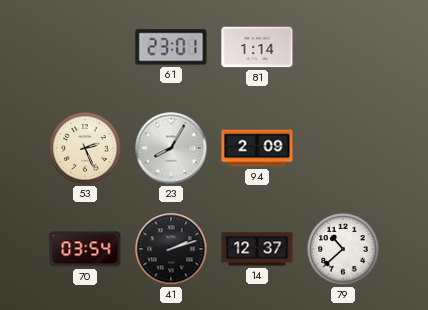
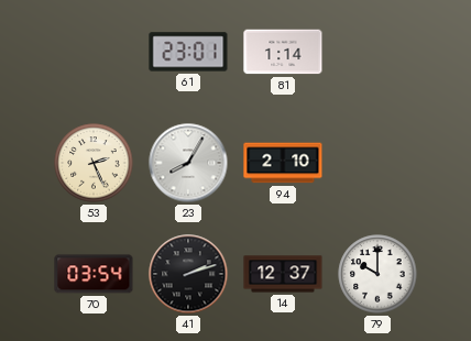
94: 2:09 -> 2:10
79: 10:38 -> 10:00
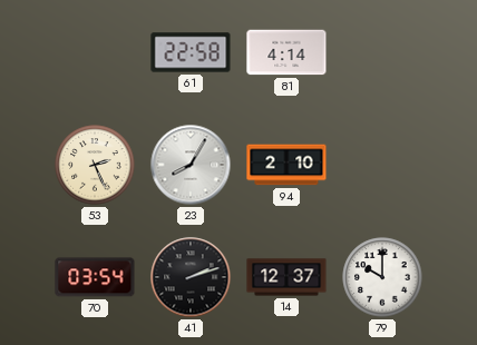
61: 23:01 -> 22:58
81: 1:14 -> 4:14
